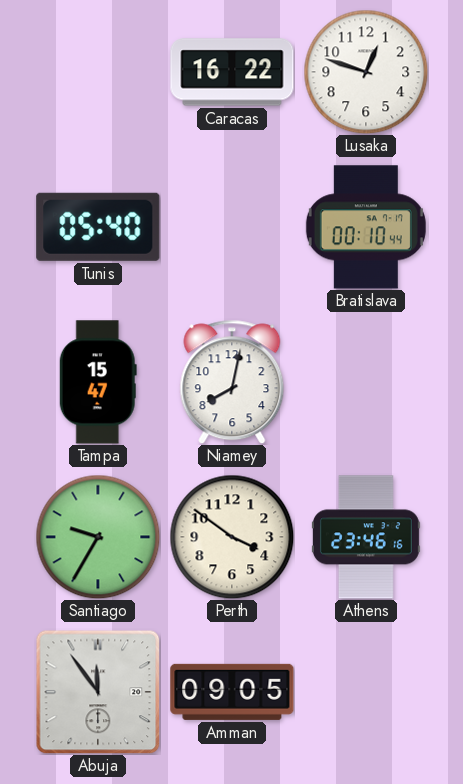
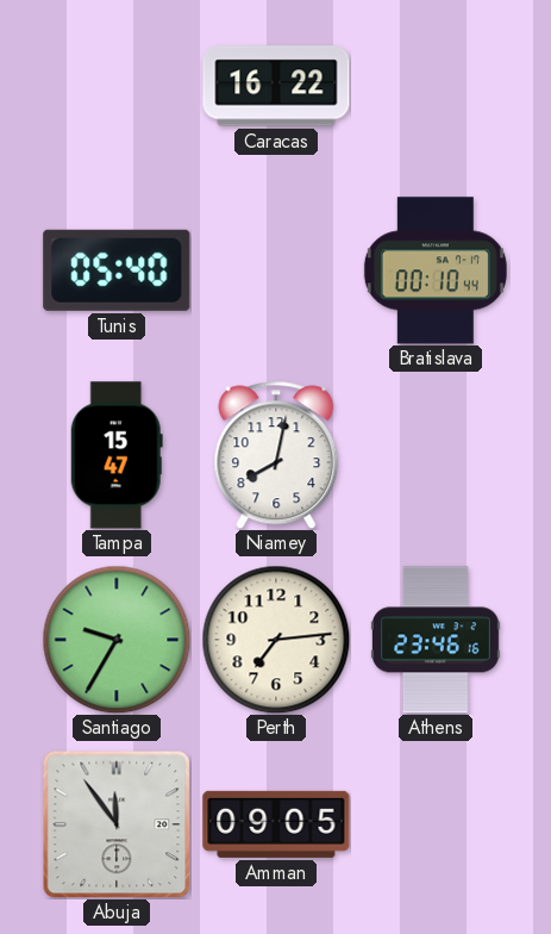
Lusaka: 12:48 -> none
Perth: 3:51 -> 7:14
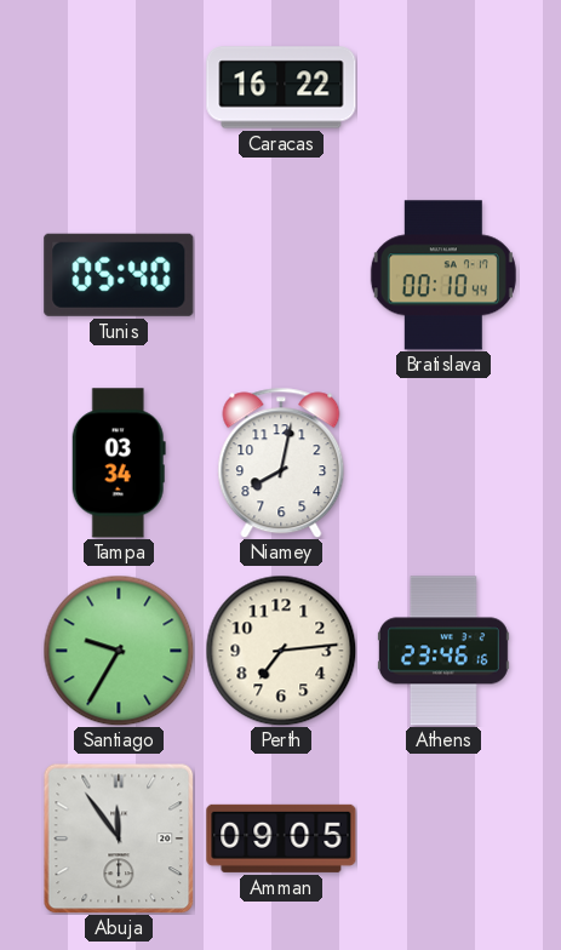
Tampa: 15:47 -> 03:34
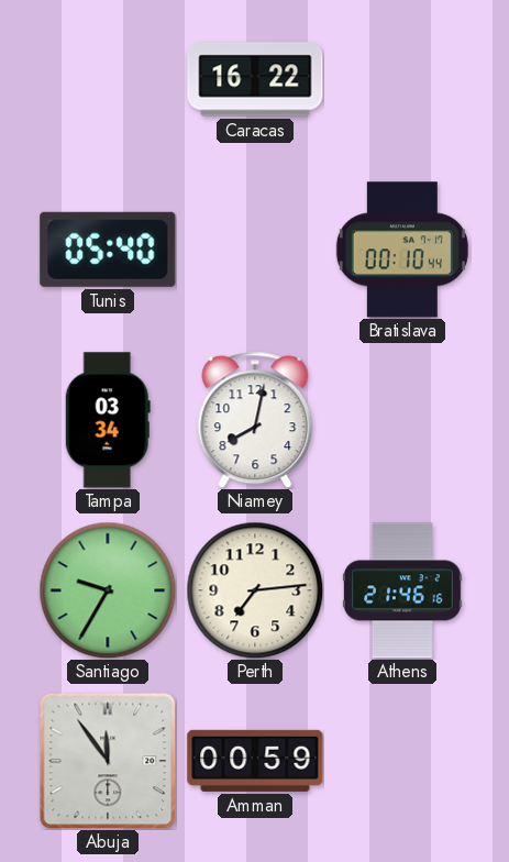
Athens: 23:46 -> 21:46
Amman: 09:05 -> 00:59
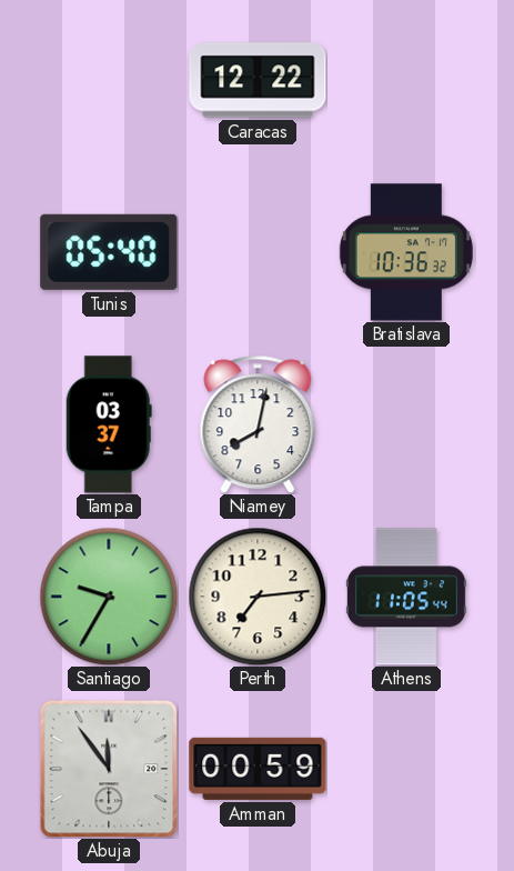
Caracas: 16:22 -> 12:22
Bratislava: 00:10 -> 10:36
Tampa: 03:34 -> 03:37
Athens: 21:46 -> 11:05
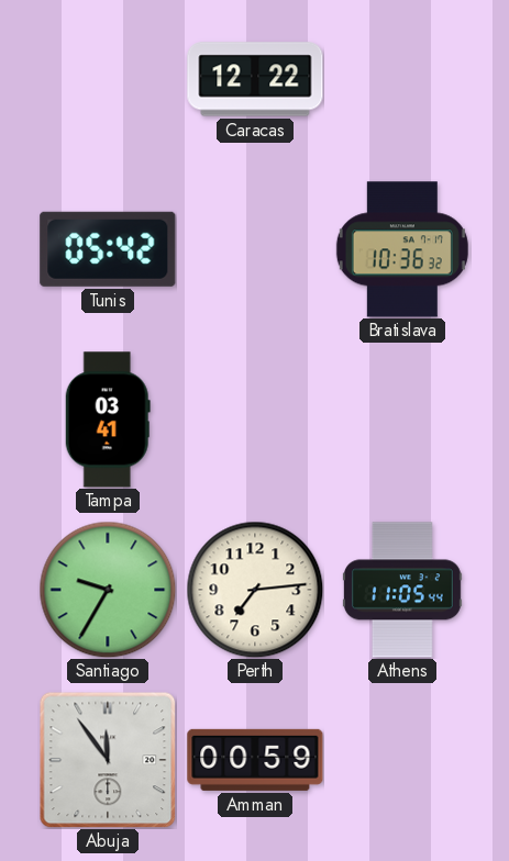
Tunis: 05:40 -> 05:42
Tampa: 03:37 -> 03:41
Niamey: 8:02 -> none
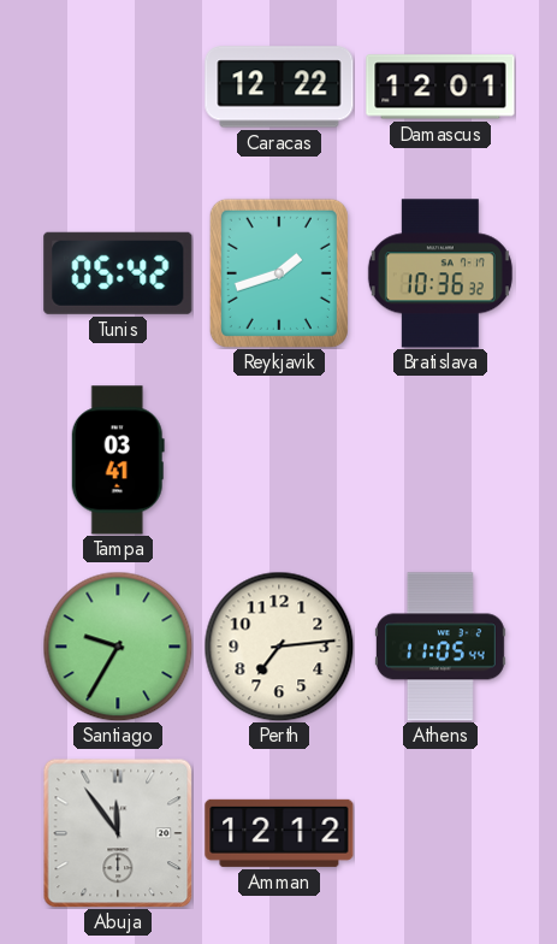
Damascus: none -> 12:01
Reykjavik: none -> 1:42
Amman: 00:59 -> 12:12
